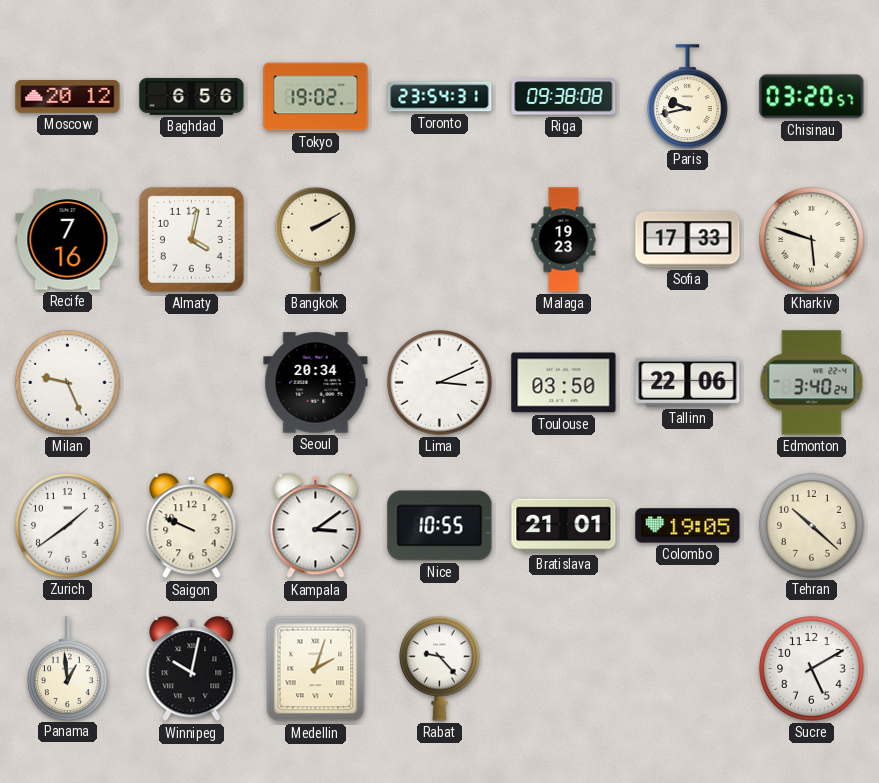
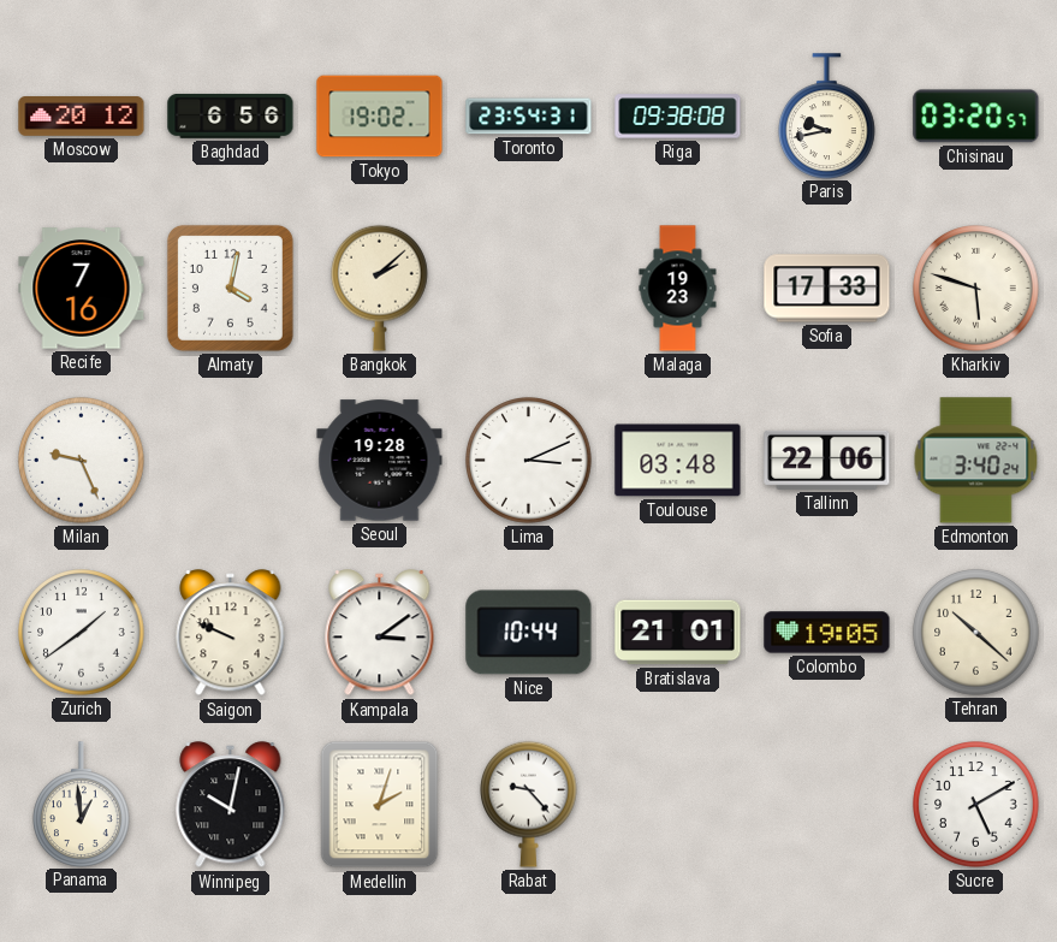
Bangkok: 2:10 -> 2:08
Seoul: 20:34 -> 19:28
Toulouse: 03:50 -> 03:48
Nice: 10:55 -> 10:44
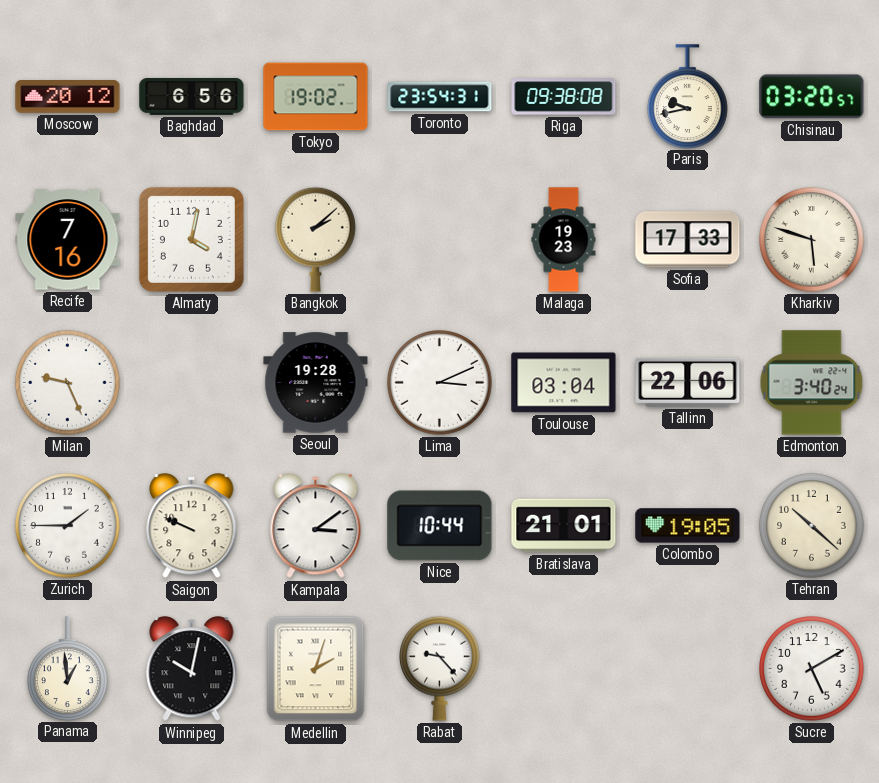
Toulouse: 03:48 -> 03:04
Zurich: 1:39 -> 1:45
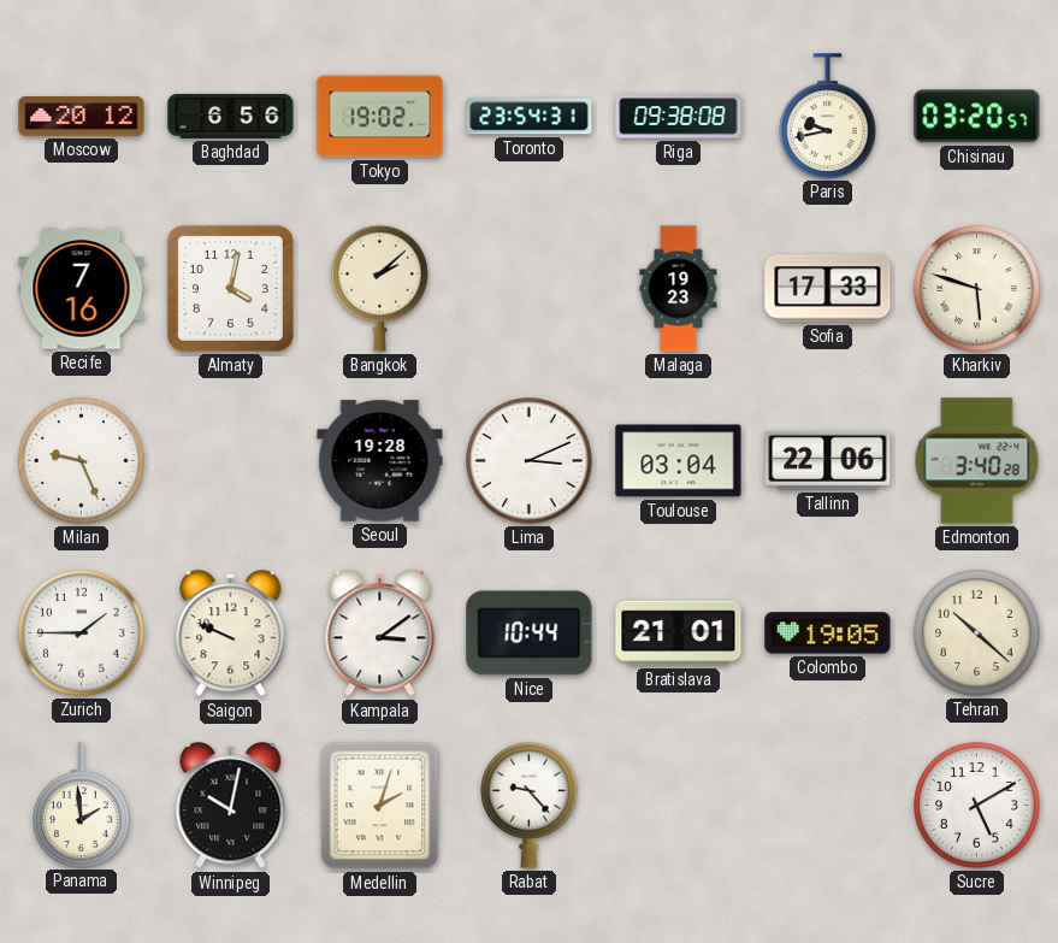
Edmonton: 3:40:24 -> 3:40:28
Panama: 12:59 -> 1:59
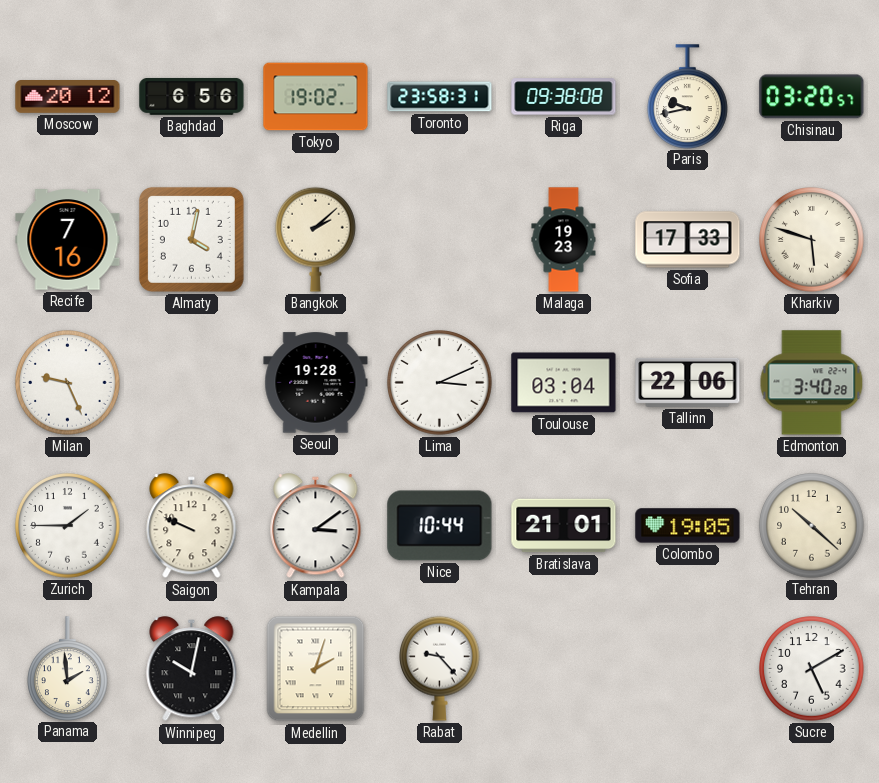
Toronto: 23:54 -> 23:58
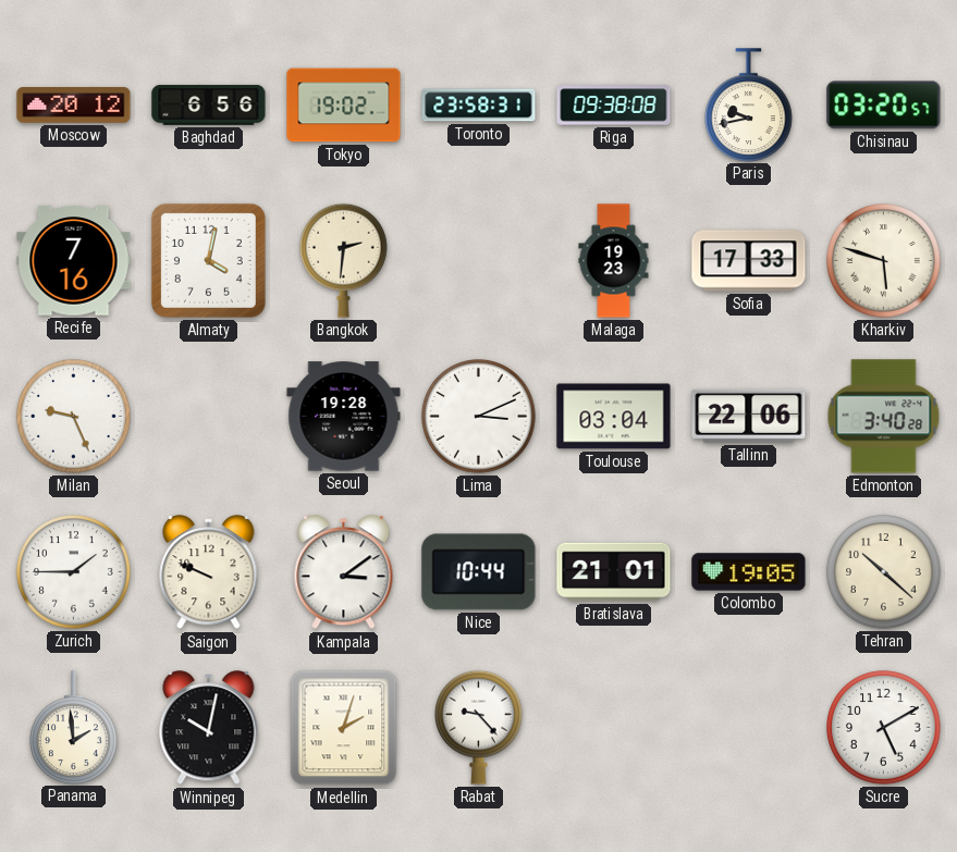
Bangkok: 2:08 -> 2:31
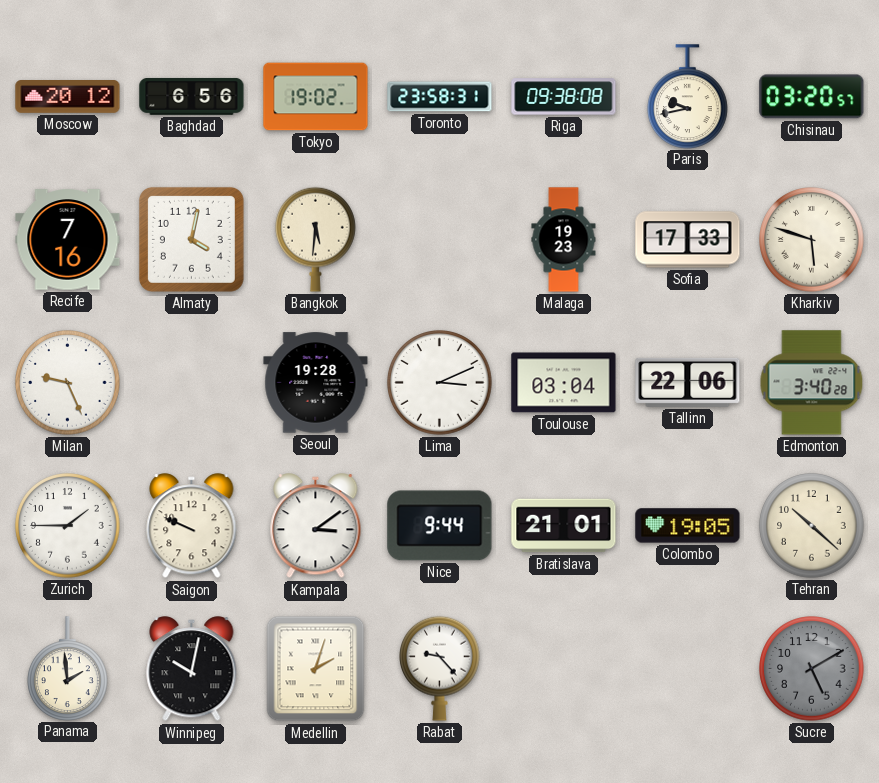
Bangkok: 2:31 -> 5:31
Nice: 10:44 -> 9:44
Sucre dial: white -> grey
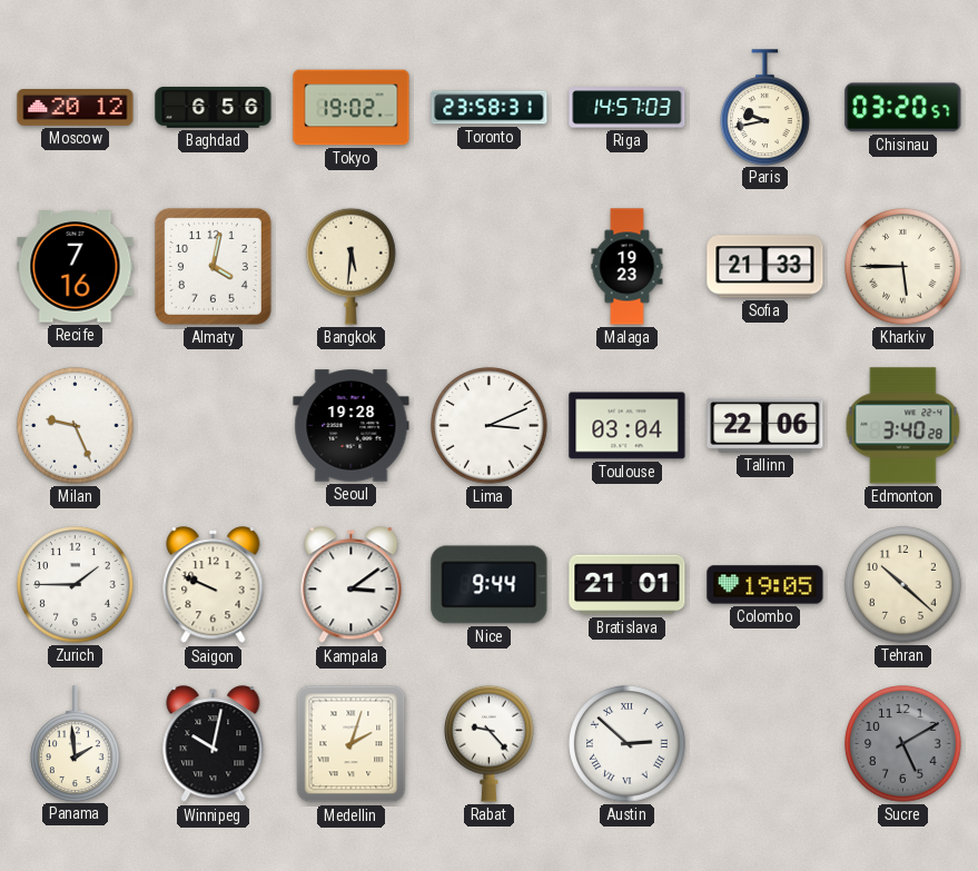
Riga: 09:38 -> 14:57
Sofia: 17:33 -> 21:33
Kharkiv: 5:48 -> 5:45
Austin: none -> 2:52
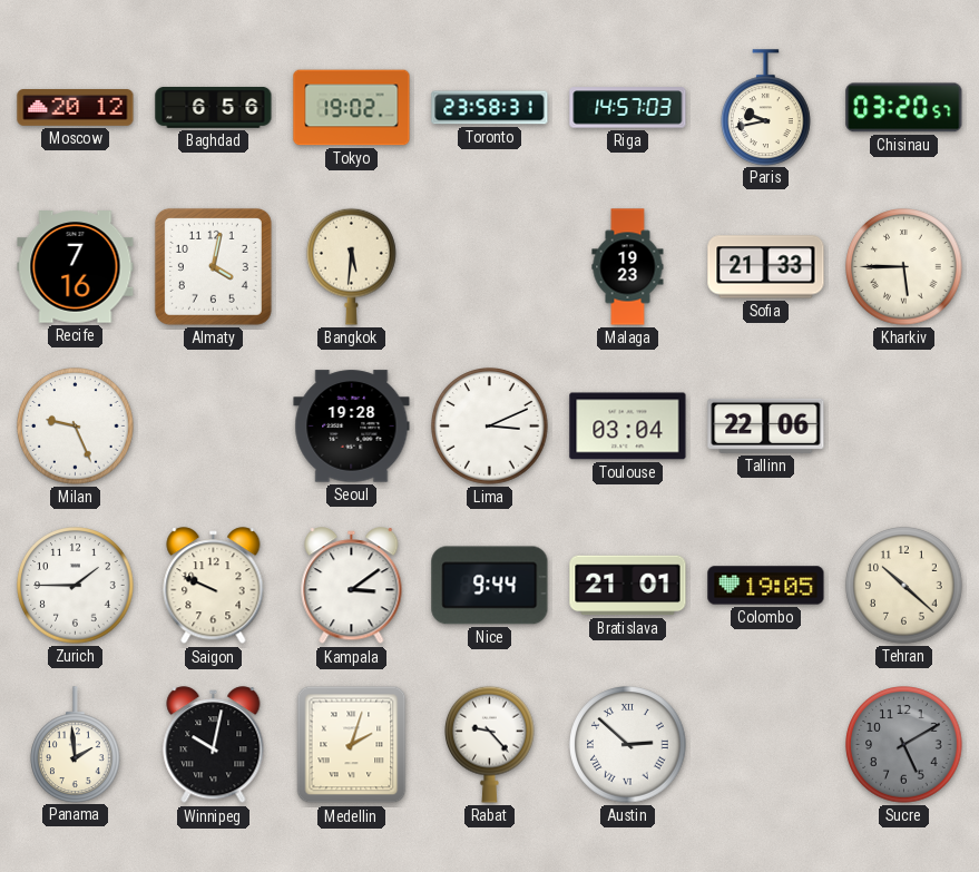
Edmonton: 3:40 -> none
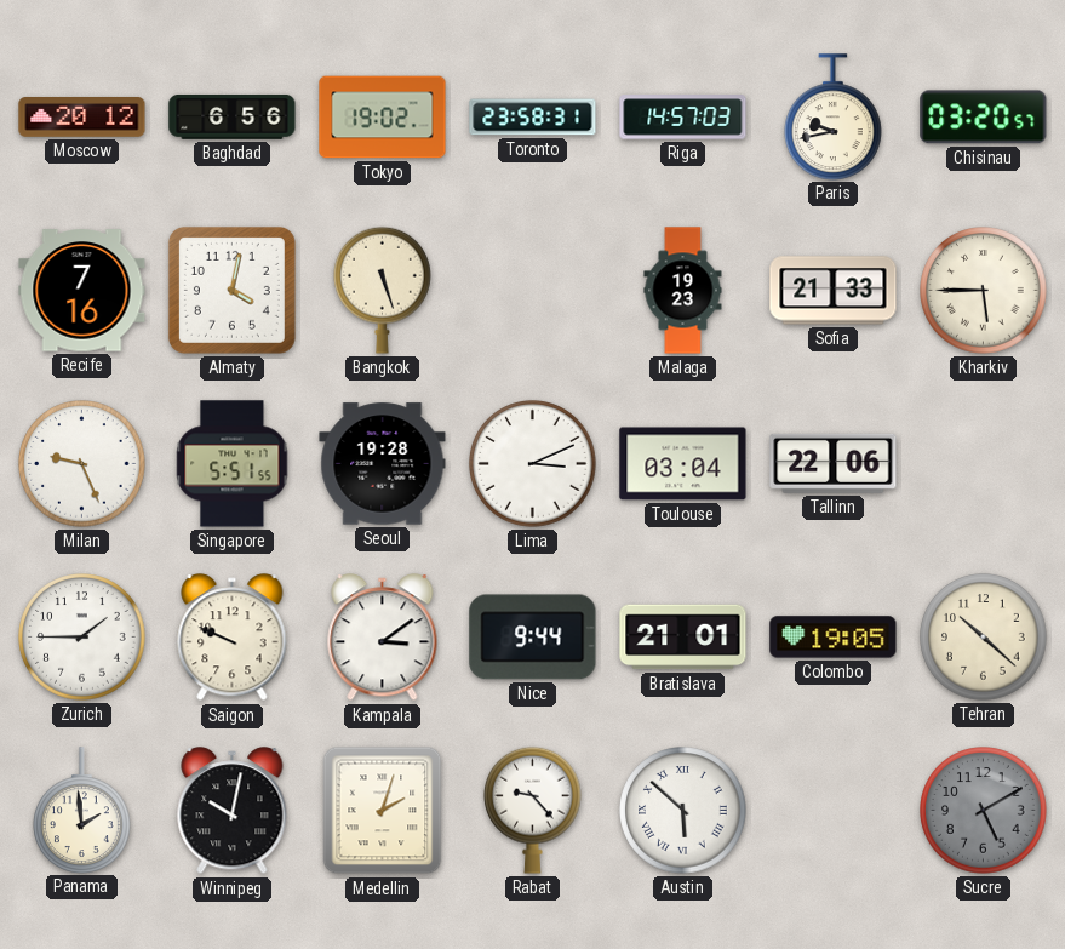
Bangkok: 5:31 -> 5:27
Singapore: none -> 5:51
Austin: 2:52 -> 5:52
